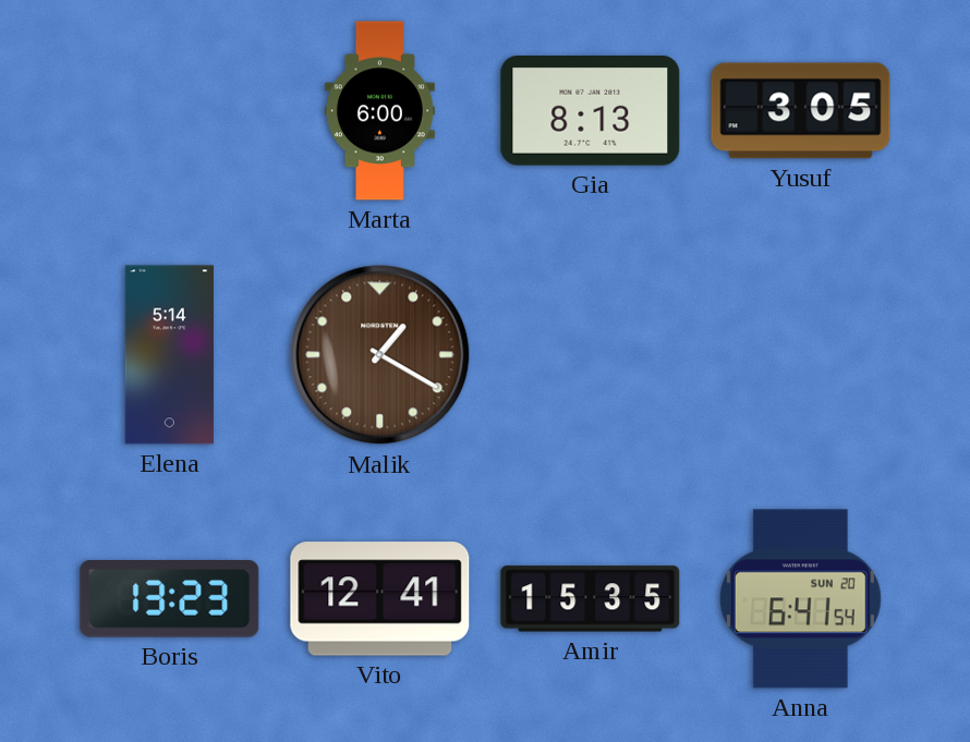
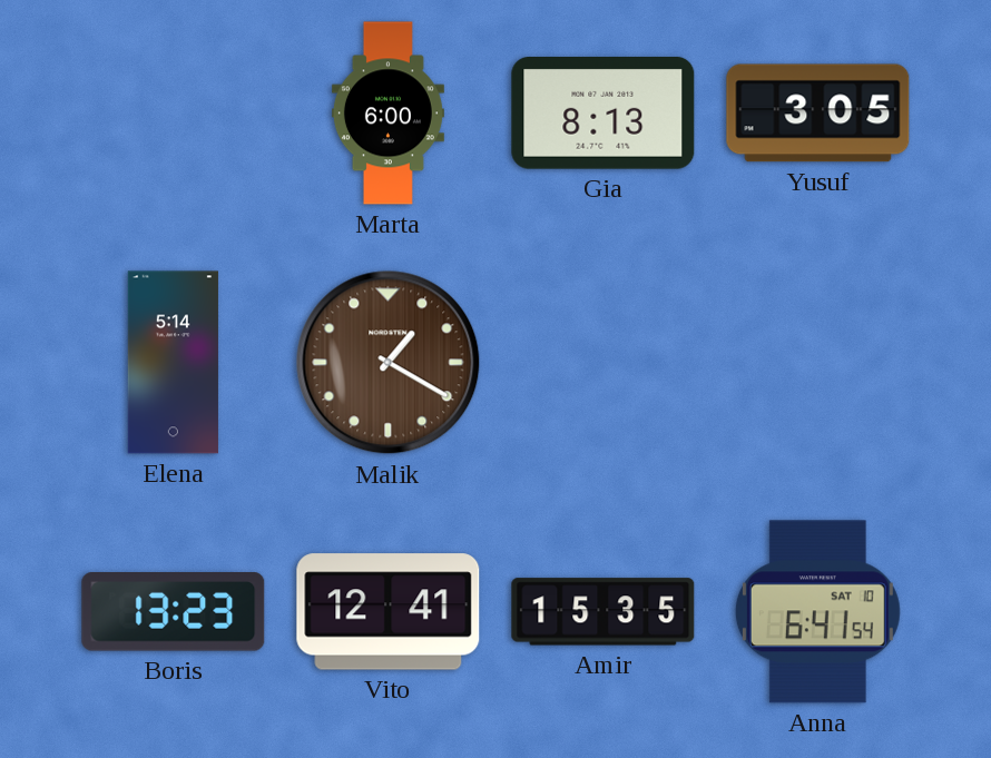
Anna date: SUN 20 -> SAT 10
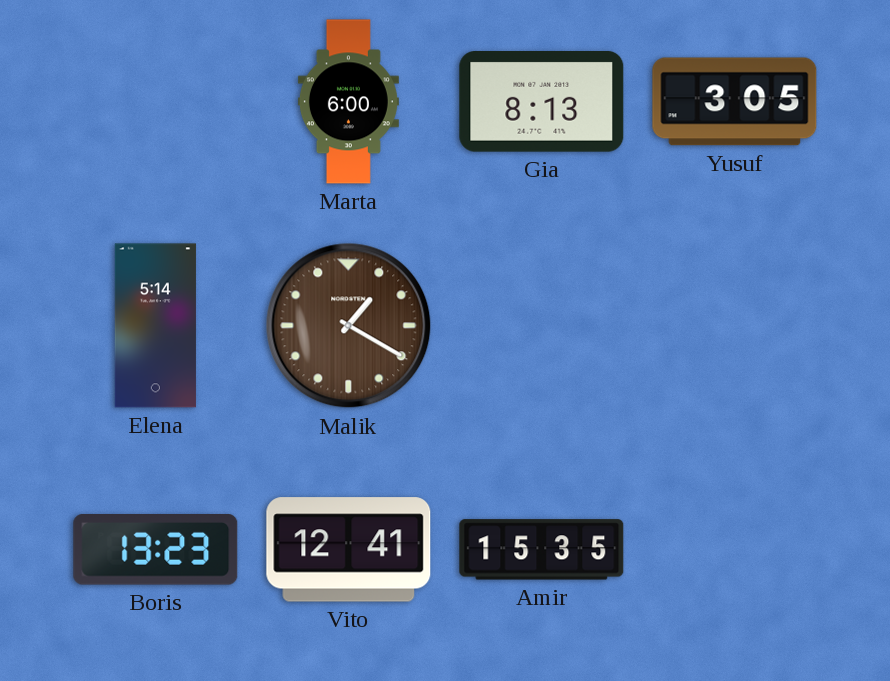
Anna: 6:41 -> none
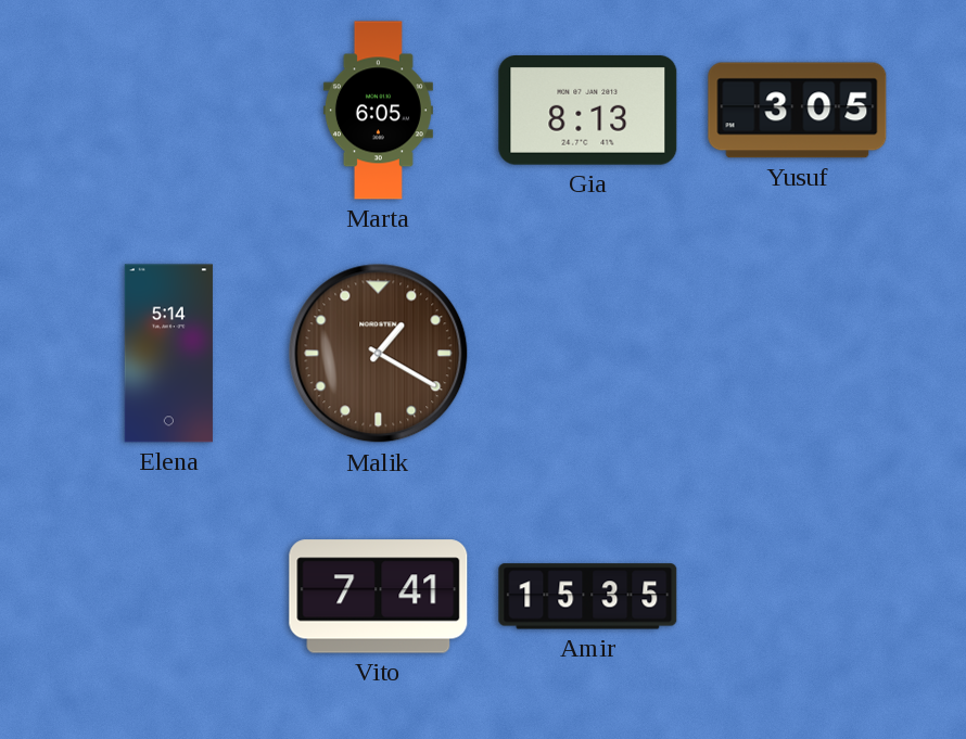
Marta: 6:00 -> 6:05
Boris: 13:23 -> none
Vito: 12:41 -> 7:41
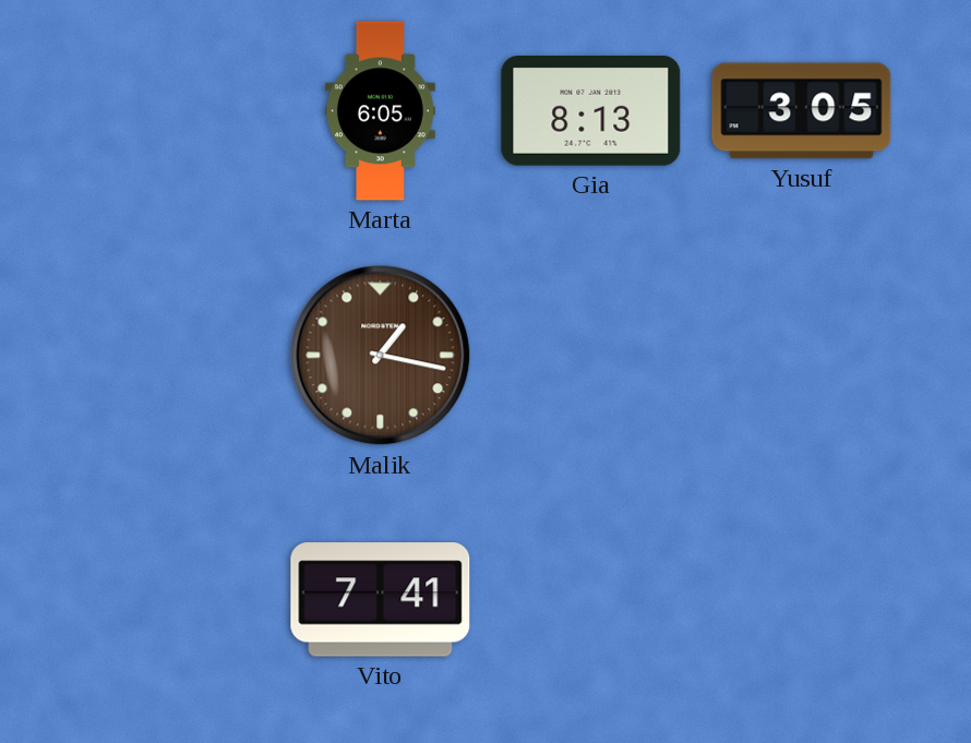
Elena: 5:14 -> none
Malik: 1:20 -> 1:17
Amir: 15:35 -> none
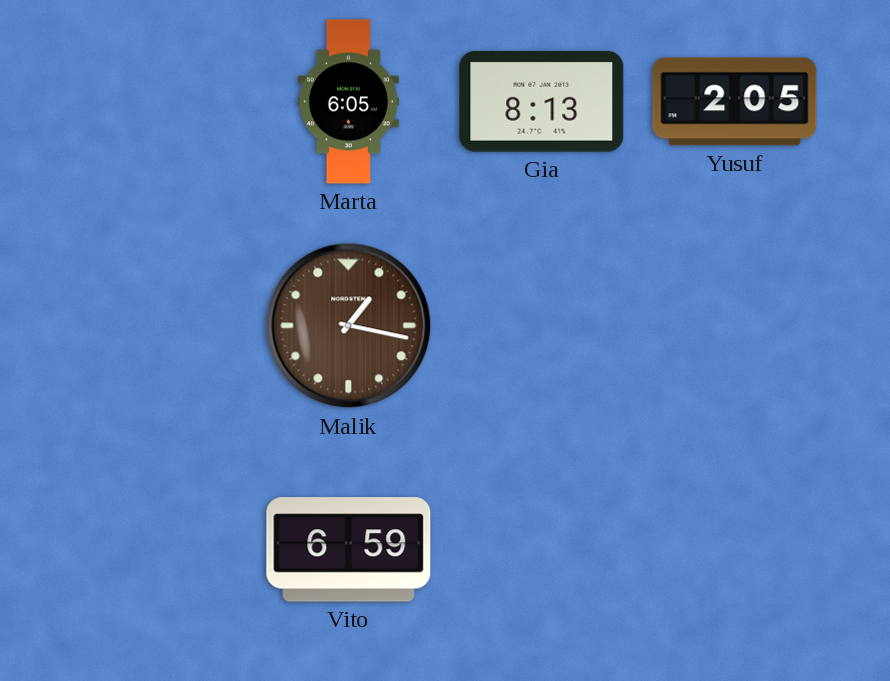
Yusuf: 3:05 -> 2:05
Vito: 7:41 -> 6:59
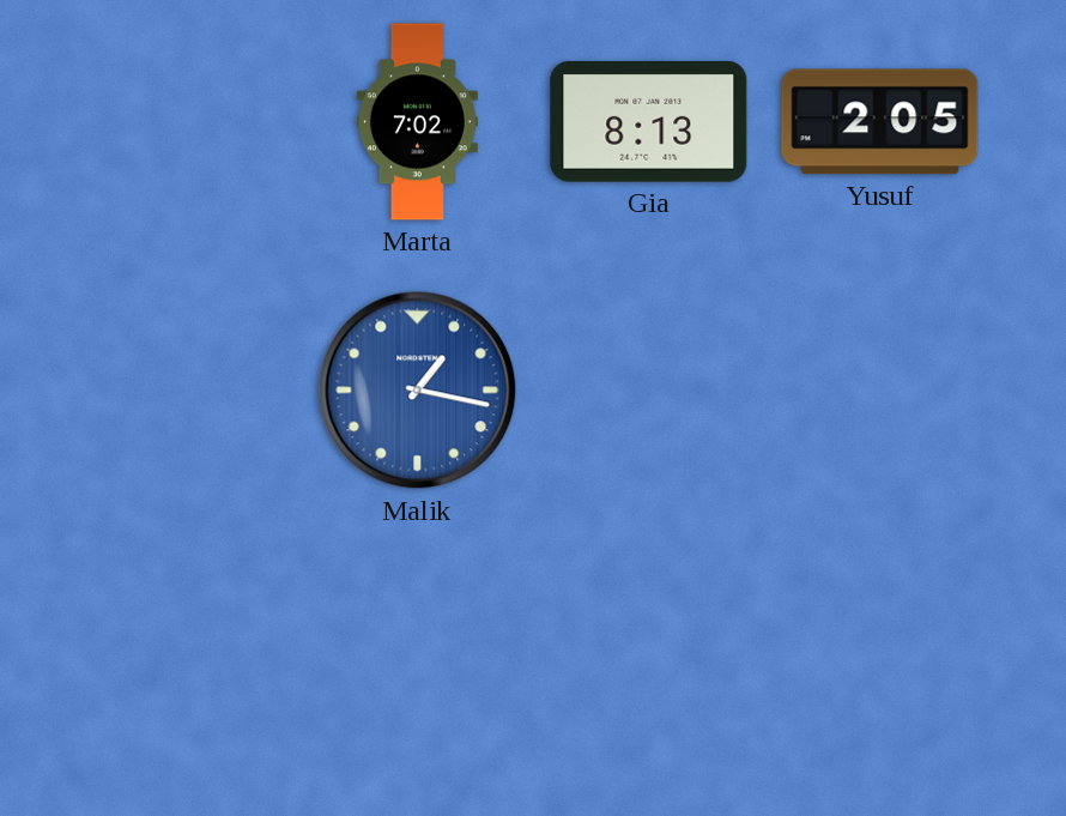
Marta: 6:05 -> 7:02
Malik dial: brown -> blue
Vito: 6:59 -> none
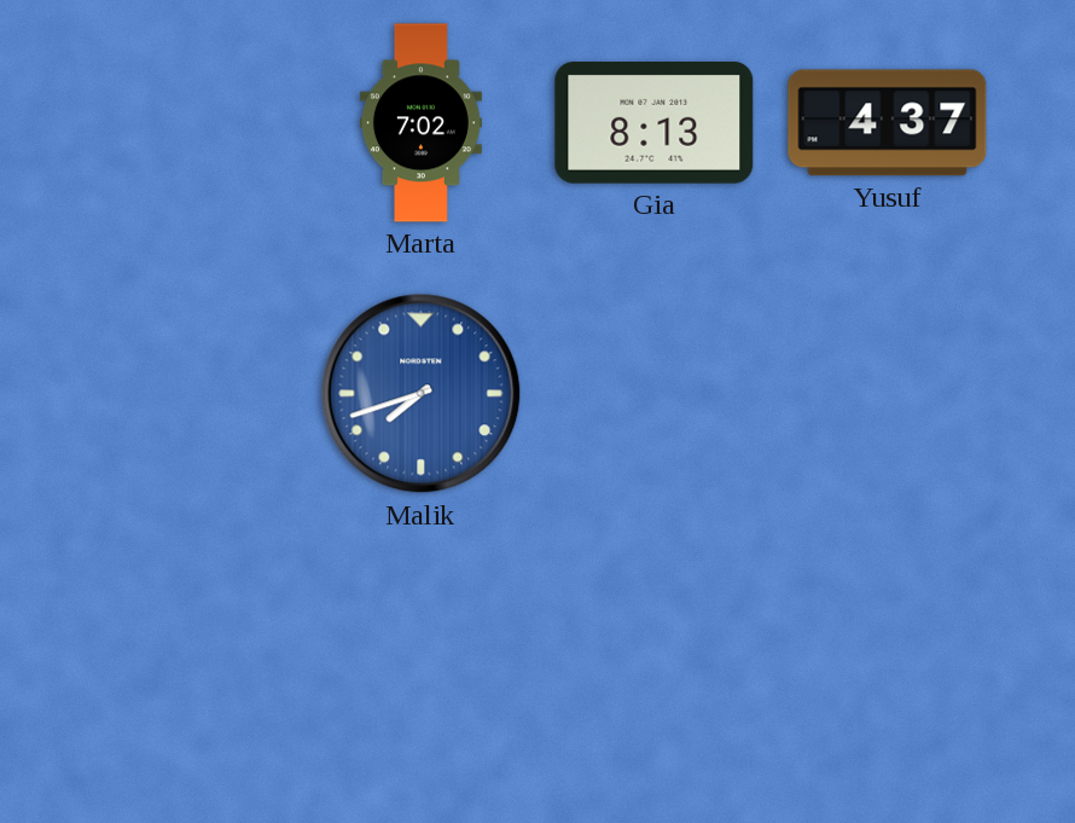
Yusuf: 2:05 -> 4:37
Malik: 1:17 -> 7:42
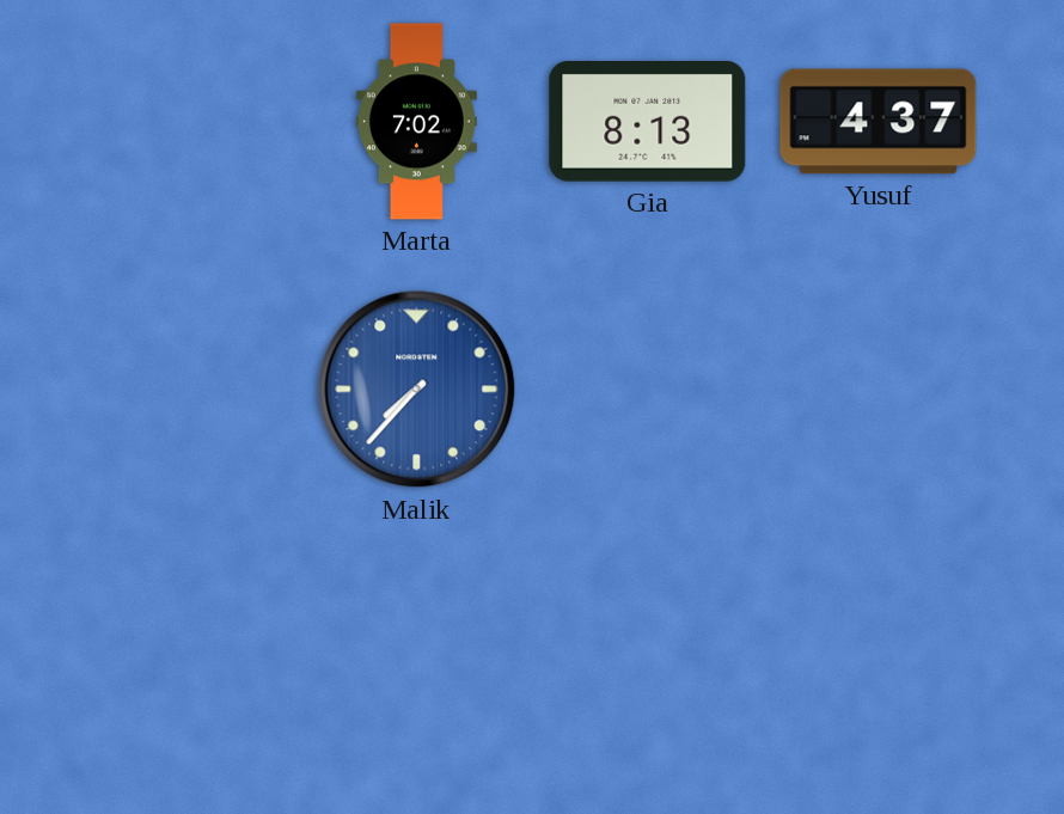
Malik: 7:42 -> 7:37
